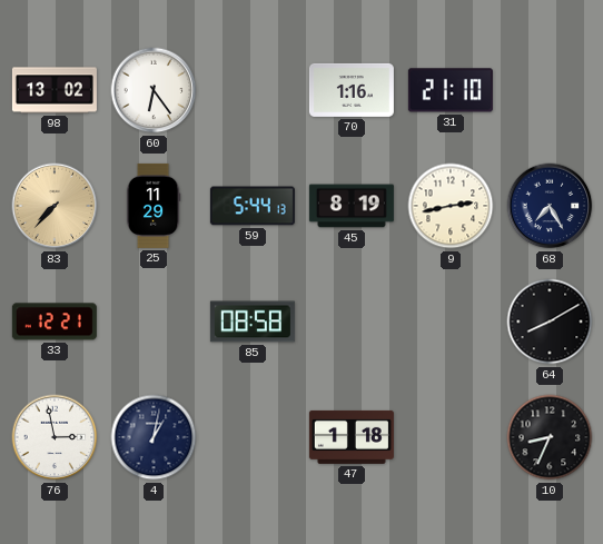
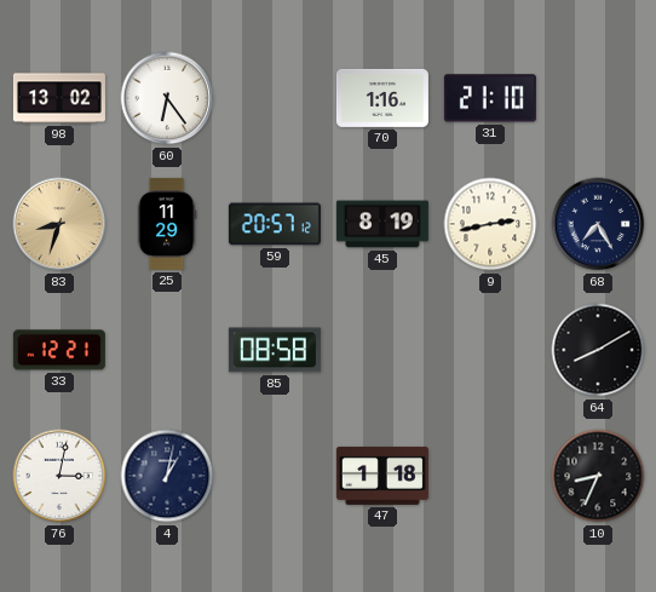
83: 7:37 -> 8:33
59: 5:44 -> 20:57
76: 2:58 -> 3:02
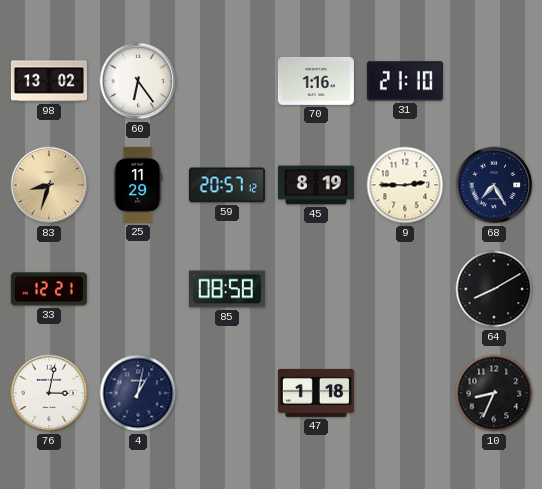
9: 2:43 -> 2:45
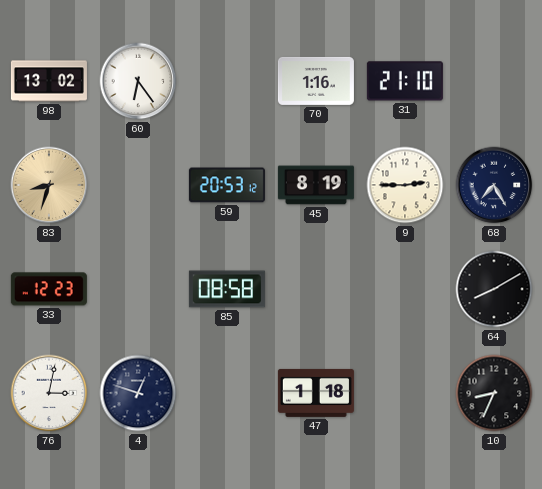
25: 11:29 -> none
59: 20:57 -> 20:53
33: 12:21 -> 12:23
4: 1:02 -> 12:48
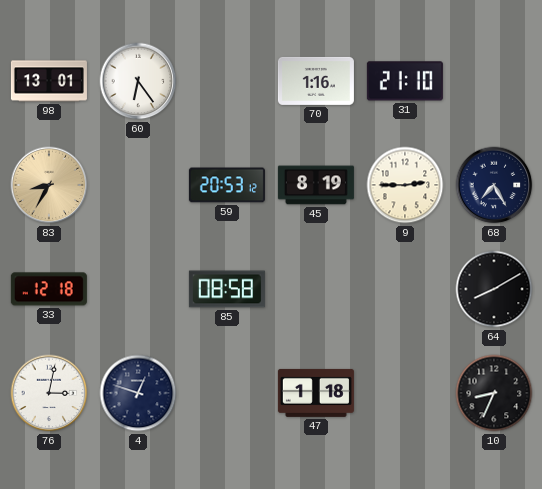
98: 13:02 -> 13:01
83: 8:33 -> 8:35
33: 12:23 -> 12:18
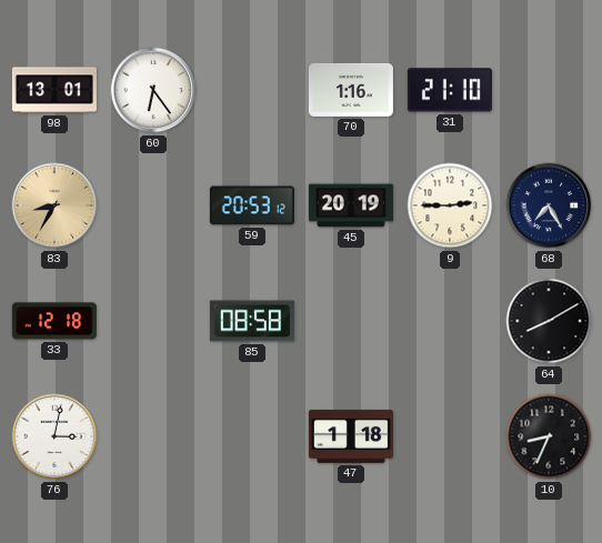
45: 8:19 -> 20:19
4: 12:48 -> none
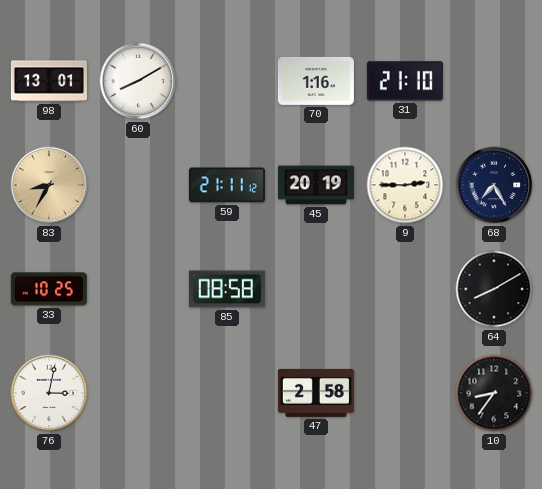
60: 6:24 -> 8:10
59: 20:53 -> 21:11
33: 12:18 -> 10:25
47: 1:18 -> 2:58
10: 8:34 -> 8:36
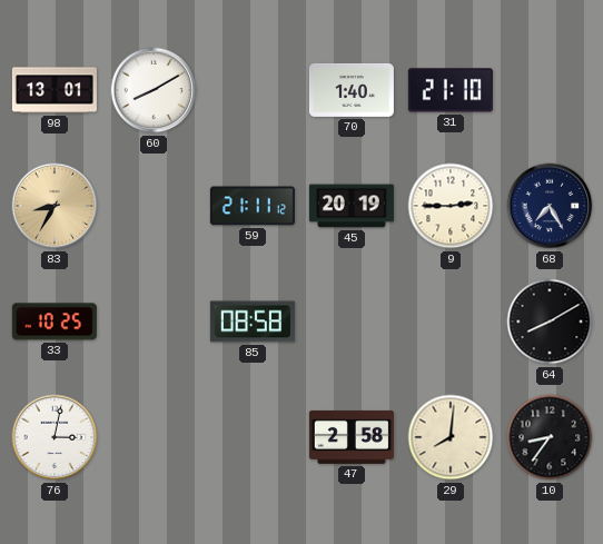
70: 1:16 -> 1:40
29: none -> 8:01
